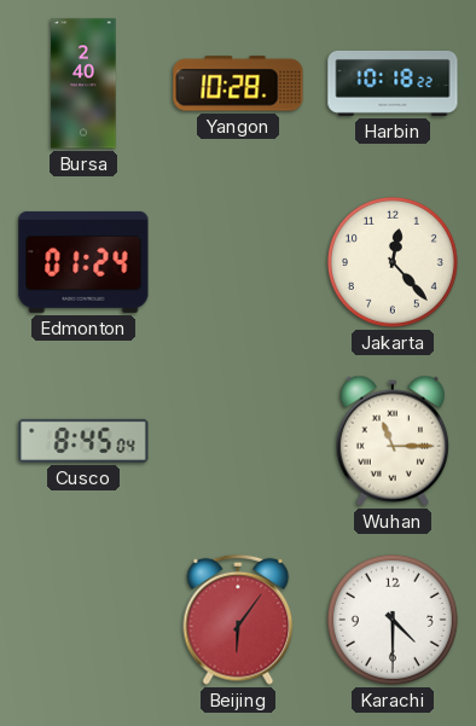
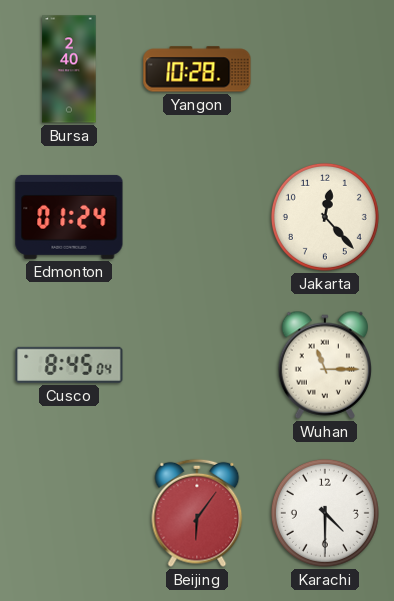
Harbin: 10:18 -> none
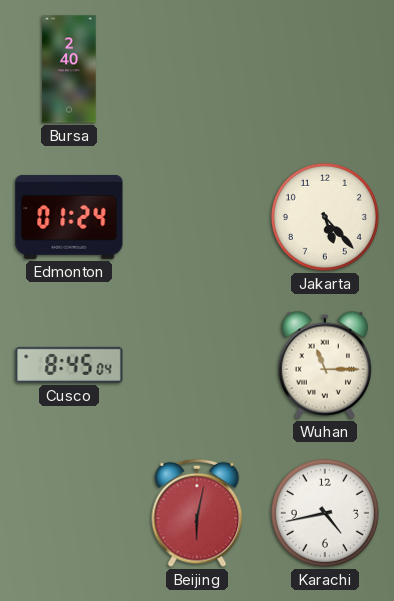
Yangon: 10:28 -> none
Jakarta: 12:23 -> 5:23
Beijing: 6:06 -> 6:02
Karachi: 4:30 -> 4:43
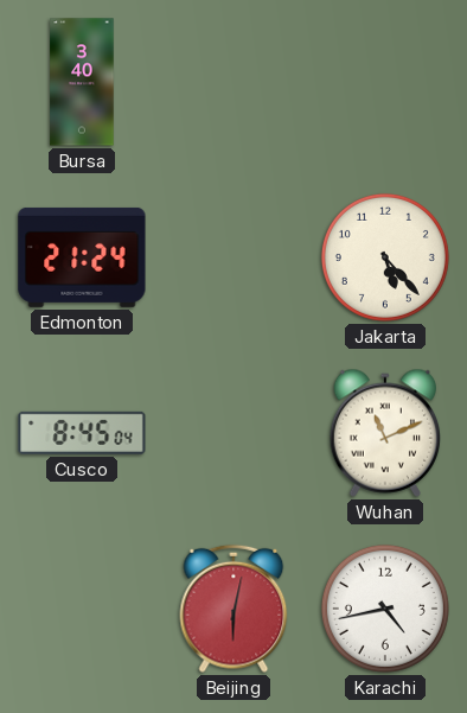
Bursa: 2:40 -> 3:40
Edmonton: 01:24 -> 21:24
Wuhan: 11:15 -> 11:11
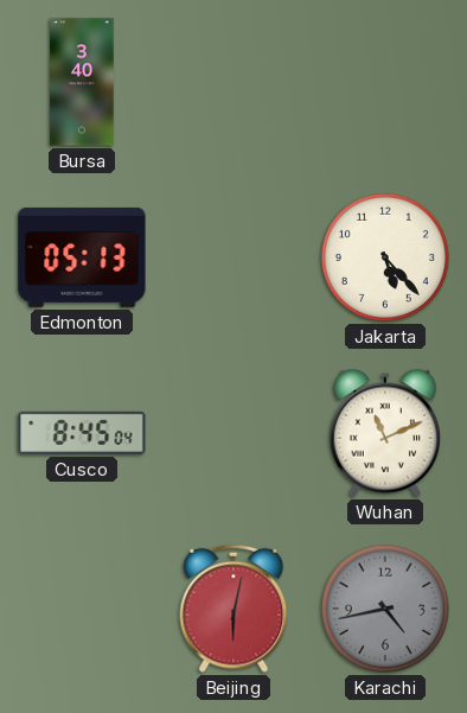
Edmonton: 21:24 -> 05:13
Karachi dial: white -> grey
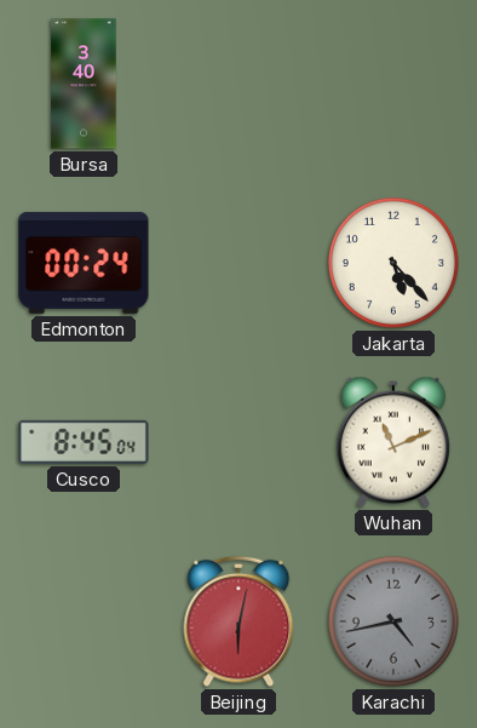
Edmonton: 05:13 -> 00:24
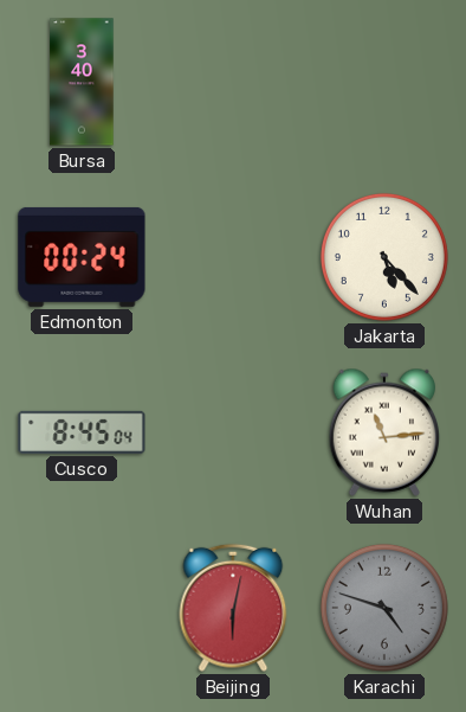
Wuhan: 11:11 -> 11:14
Karachi: 4:43 -> 4:48
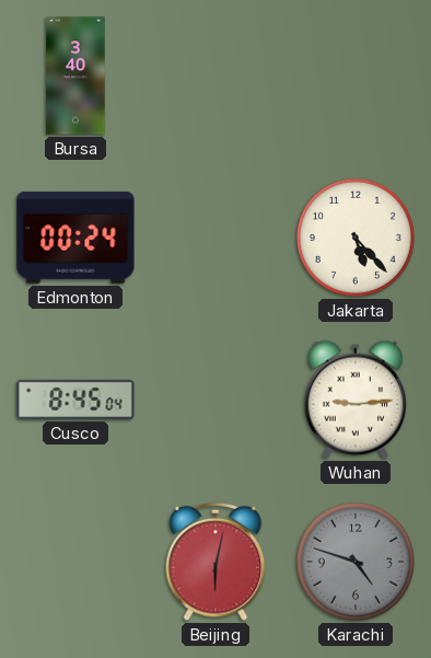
Wuhan: 11:14 -> 9:14
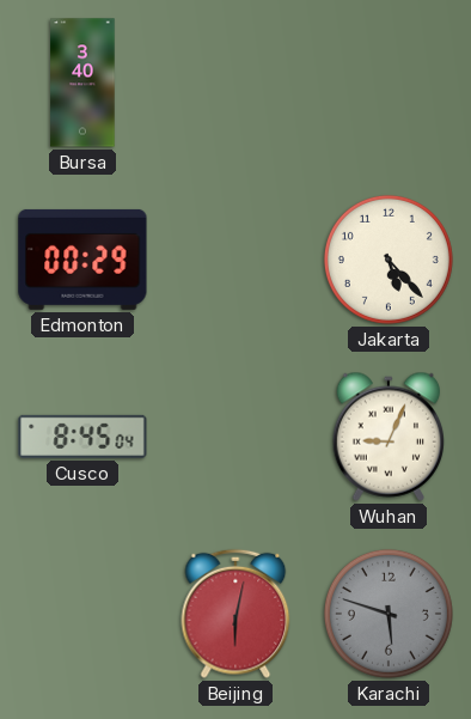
Edmonton: 00:24 -> 00:29
Wuhan: 9:14 -> 9:04
Karachi: 4:48 -> 5:48
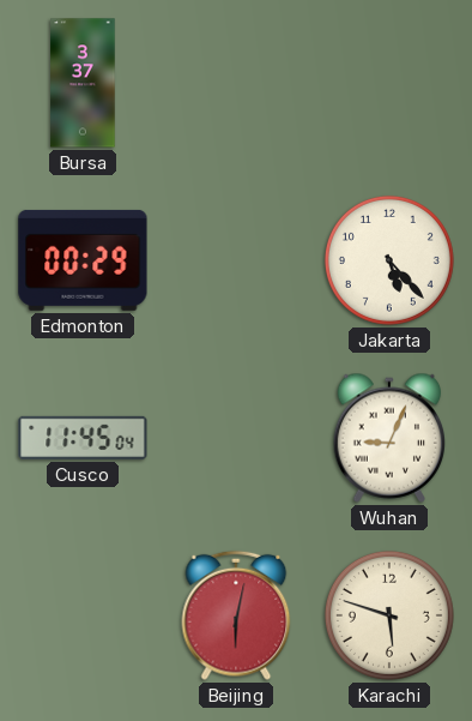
Bursa: 3:40 -> 3:37
Cusco: 8:45 -> 11:45
Karachi dial: grey -> cream
